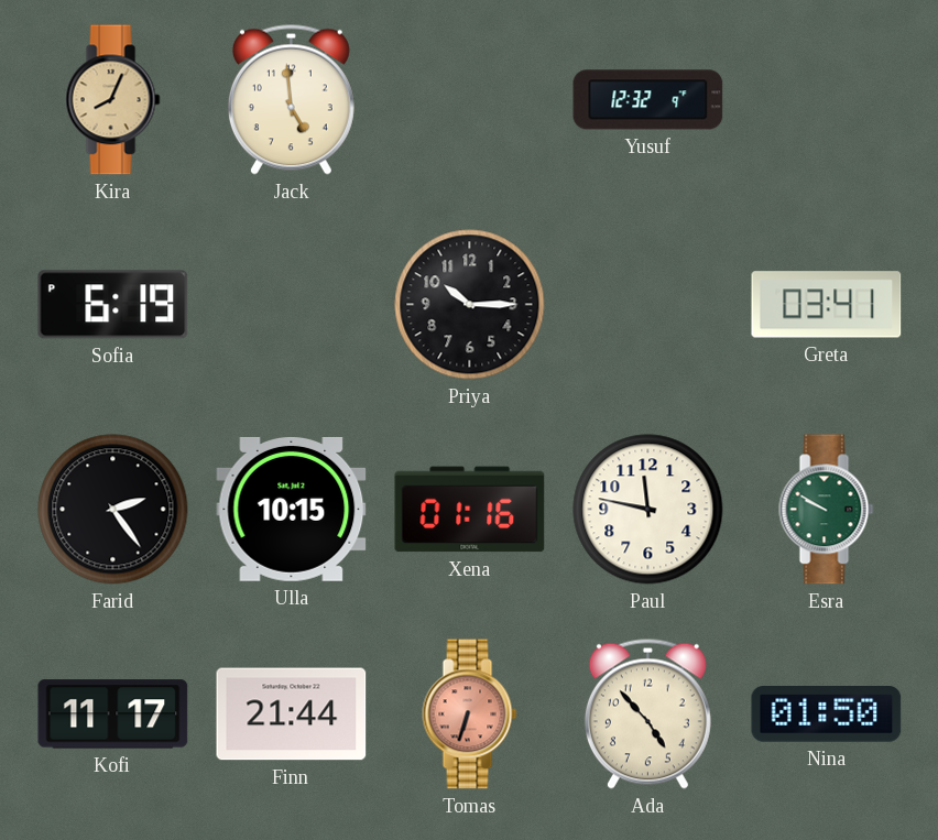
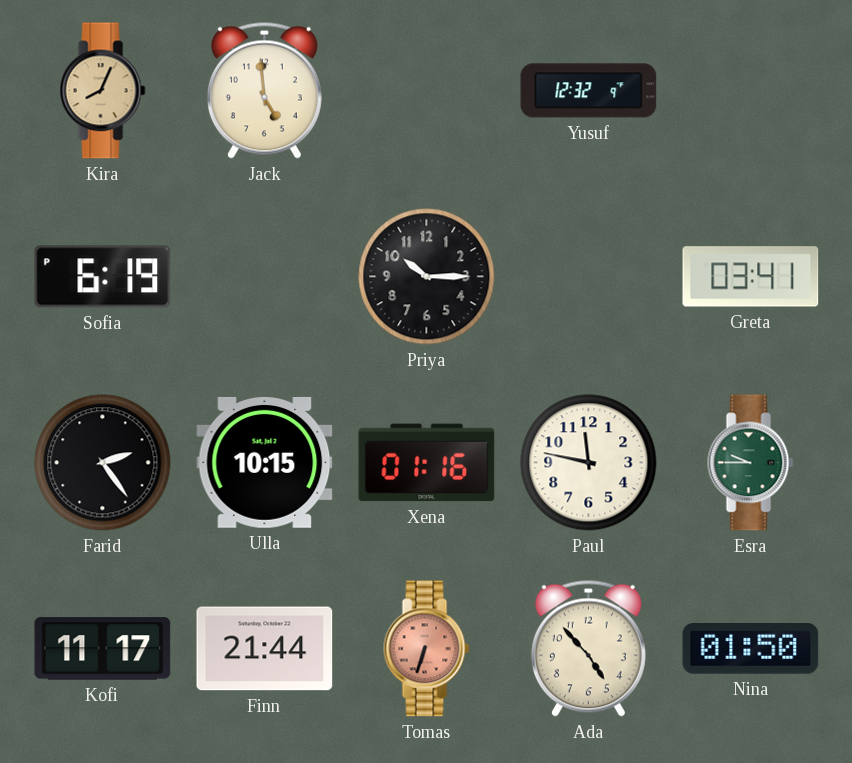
Esra: 9:50 -> 9:45
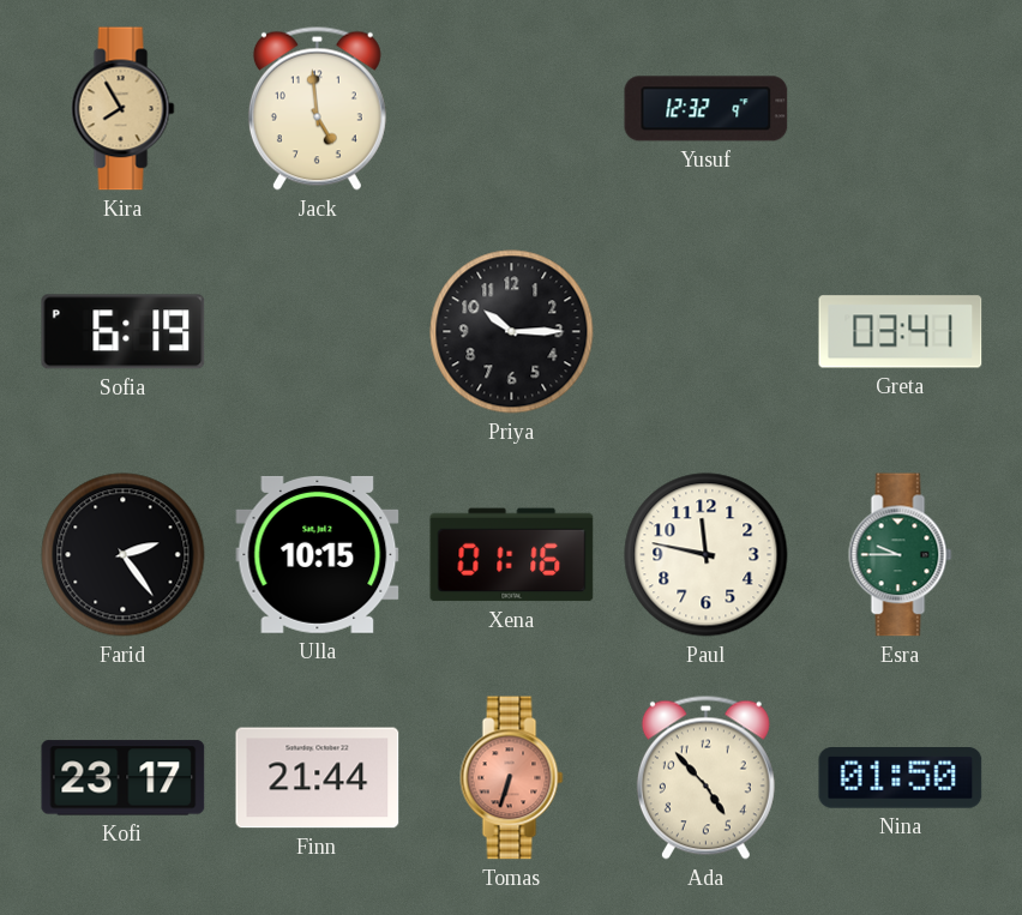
Kira: 8:04 -> 7:55
Kofi: 11:17 -> 23:17
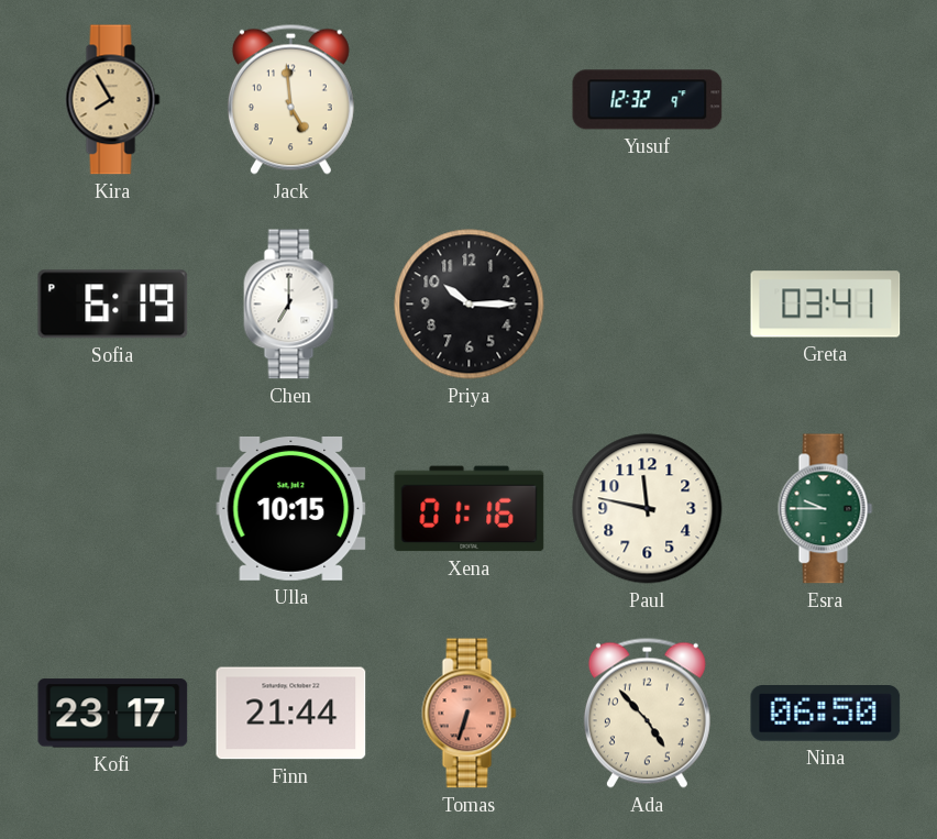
Chen: none -> 7:00
Farid: 2:24 -> none
Nina: 01:50 -> 06:50
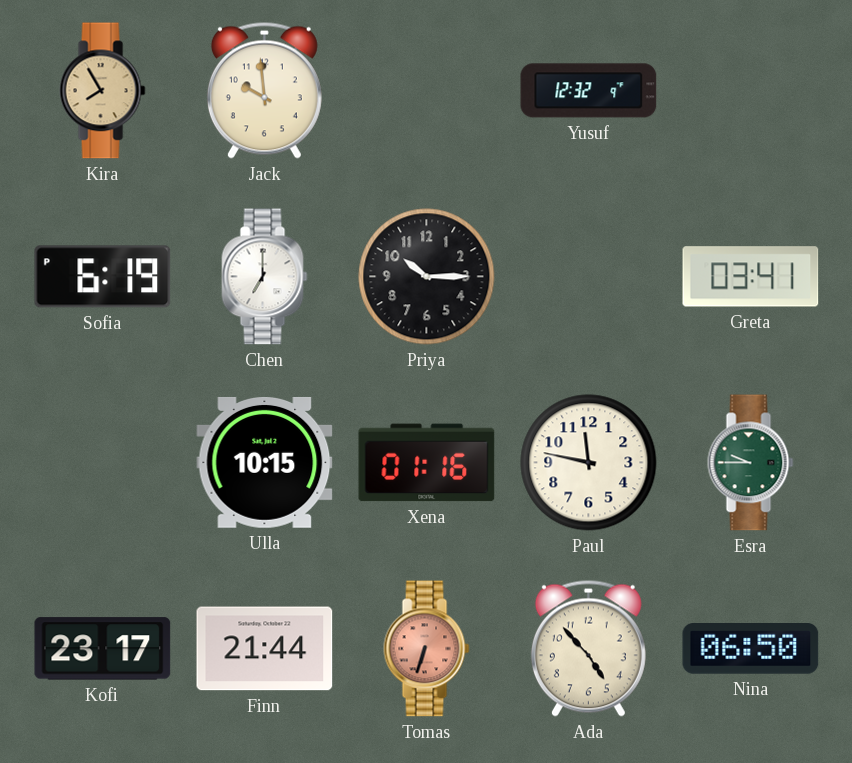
Jack: 4:59 -> 9:59
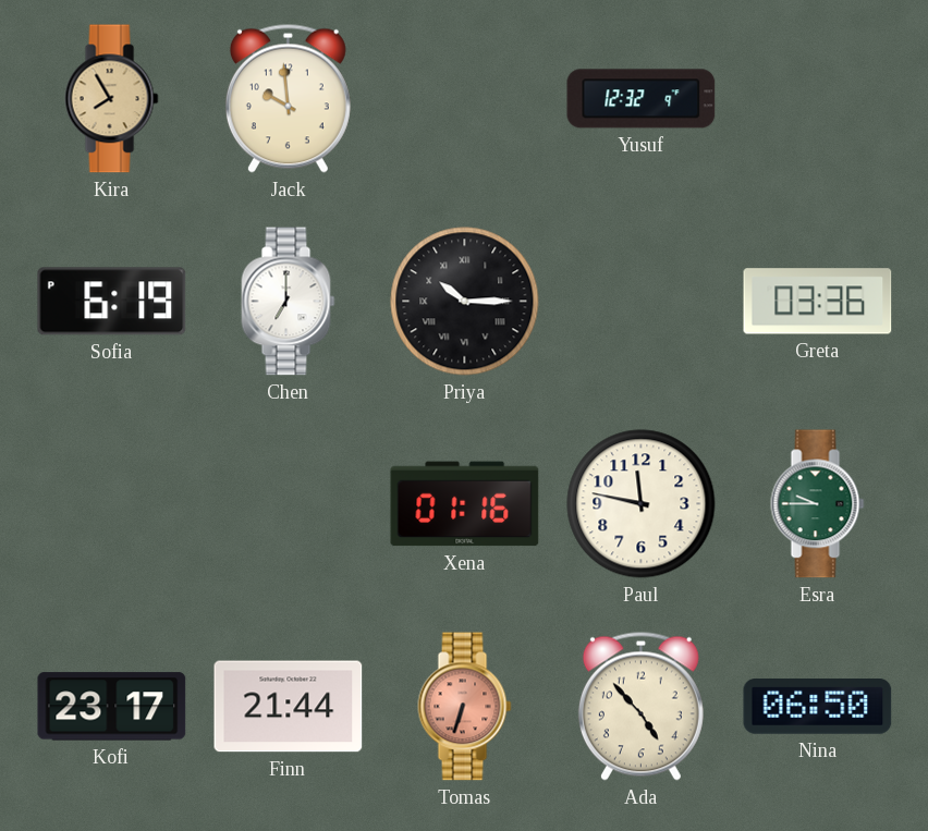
Priya numerals: Arabic -> Roman
Greta: 03:41 -> 03:36
Ulla: 10:15 -> none
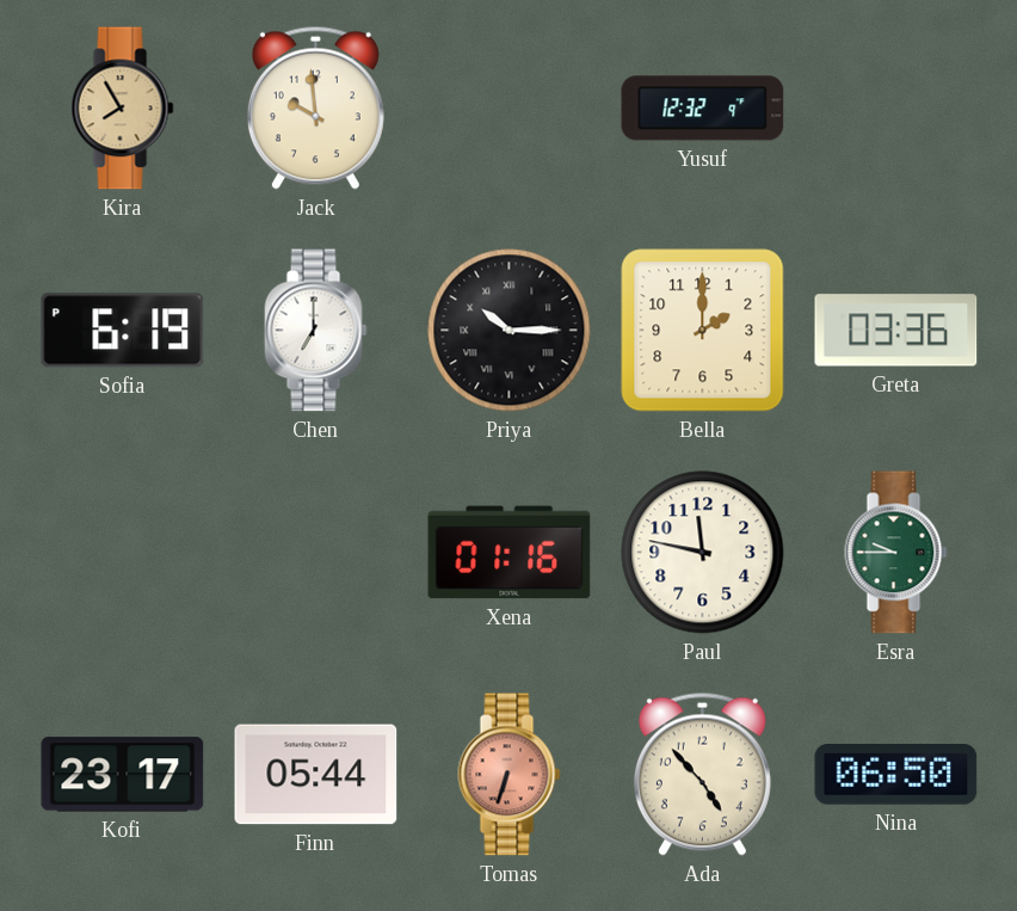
Bella: none -> 2:00
Finn: 21:44 -> 05:44
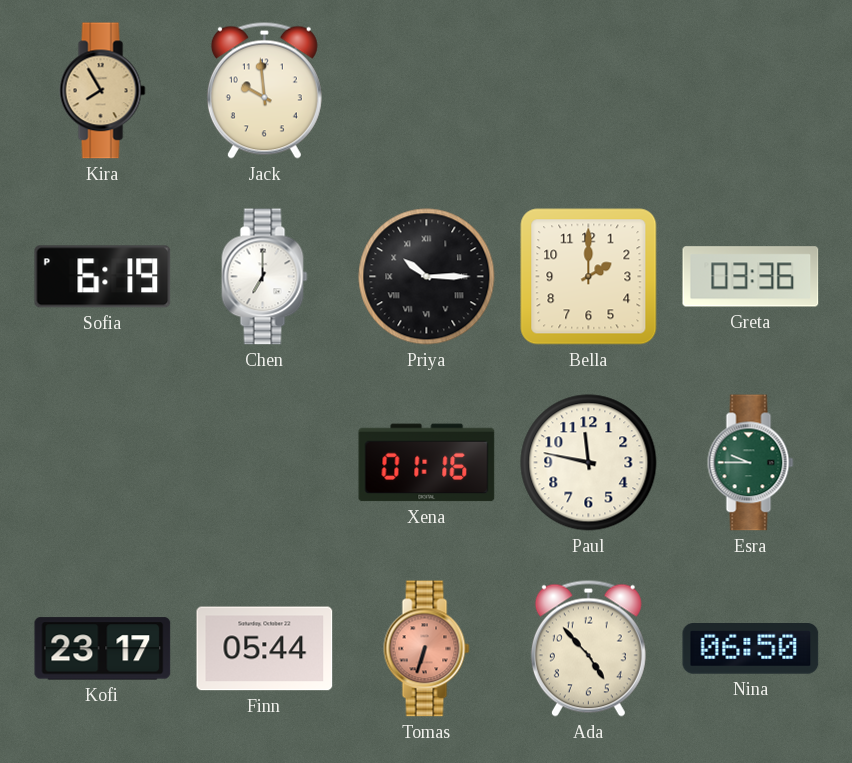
Yusuf: 12:32 -> none
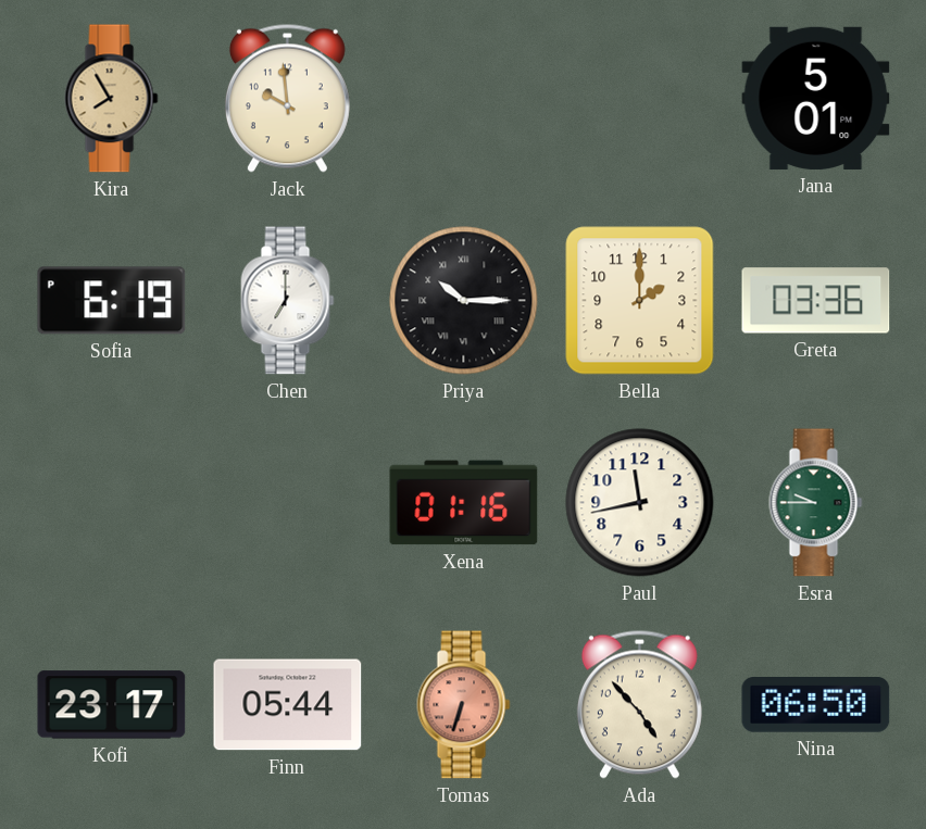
Jana: none -> 5:01
Paul: 11:47 -> 11:43
